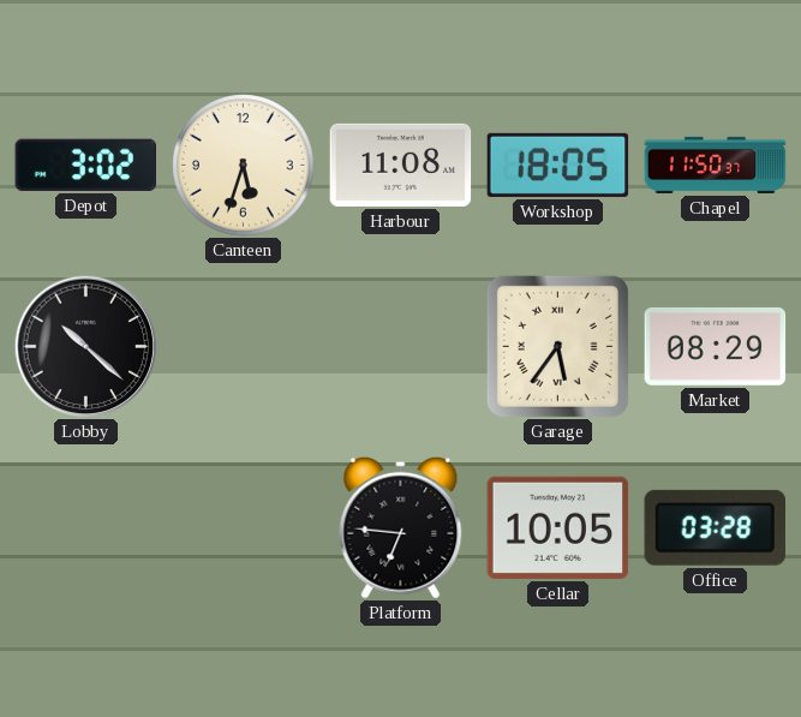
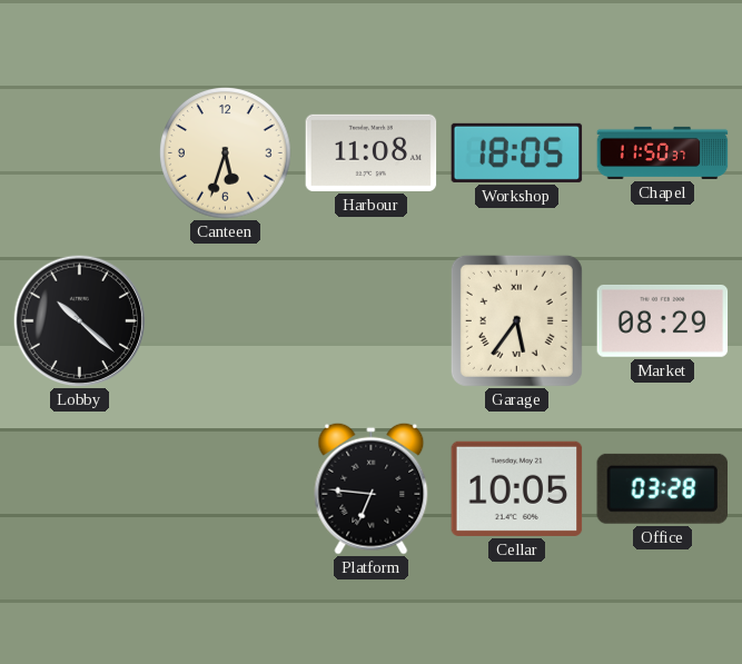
Depot: 3:02 -> none
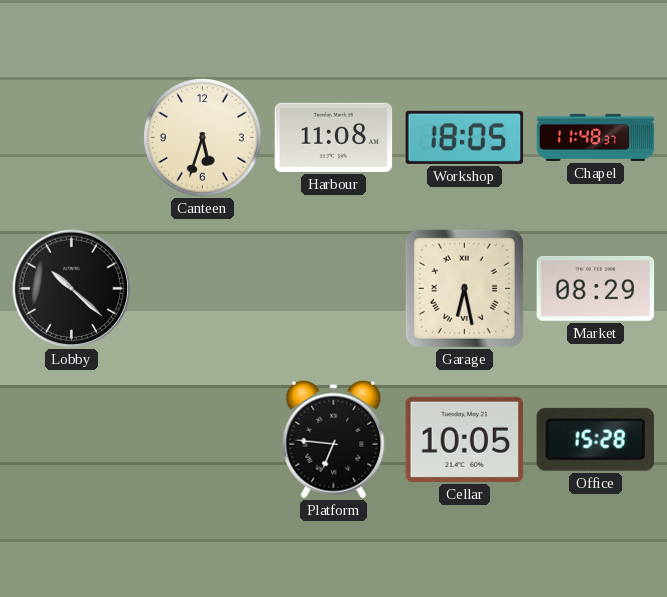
Chapel: 11:50 -> 11:48
Garage: 5:36 -> 6:28
Office: 03:28 -> 15:28
